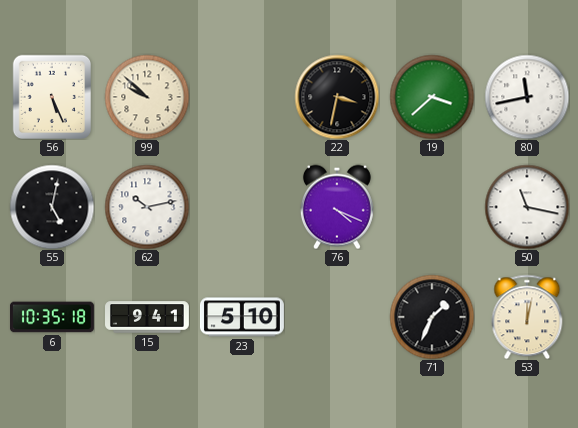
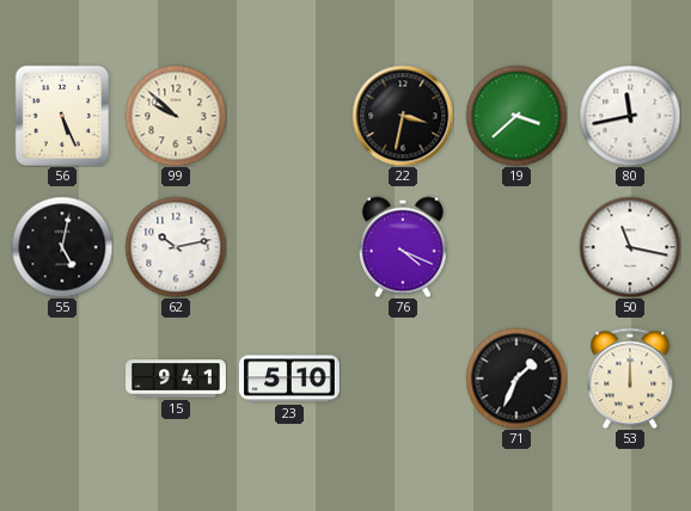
6: 10:35 -> none
53: 12:02 -> 12:00
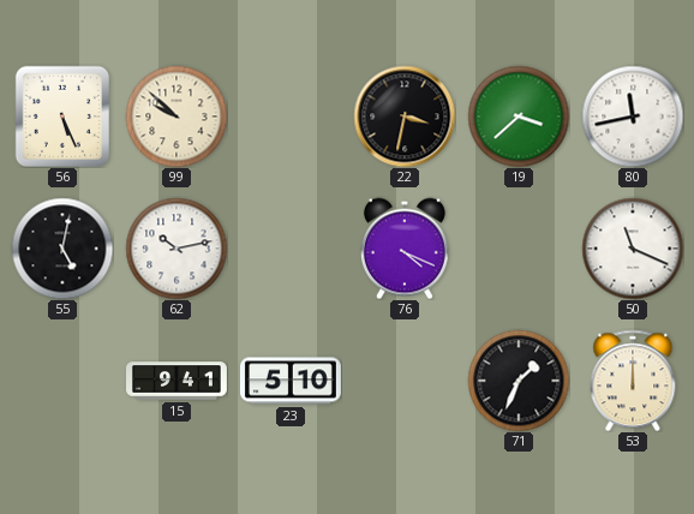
50: 11:17 -> 11:19
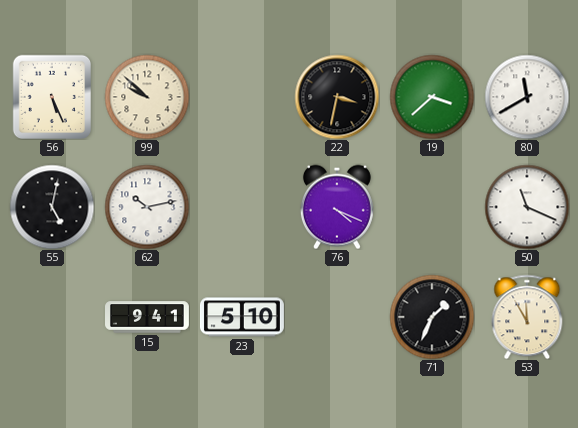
80: 11:43 -> 11:40
53: 12:00 -> 11:55
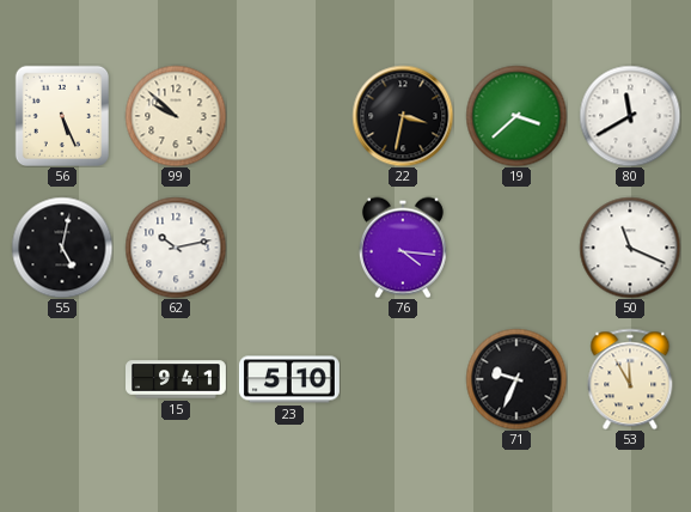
76: 4:19 -> 4:16
71: 1:34 -> 9:34
